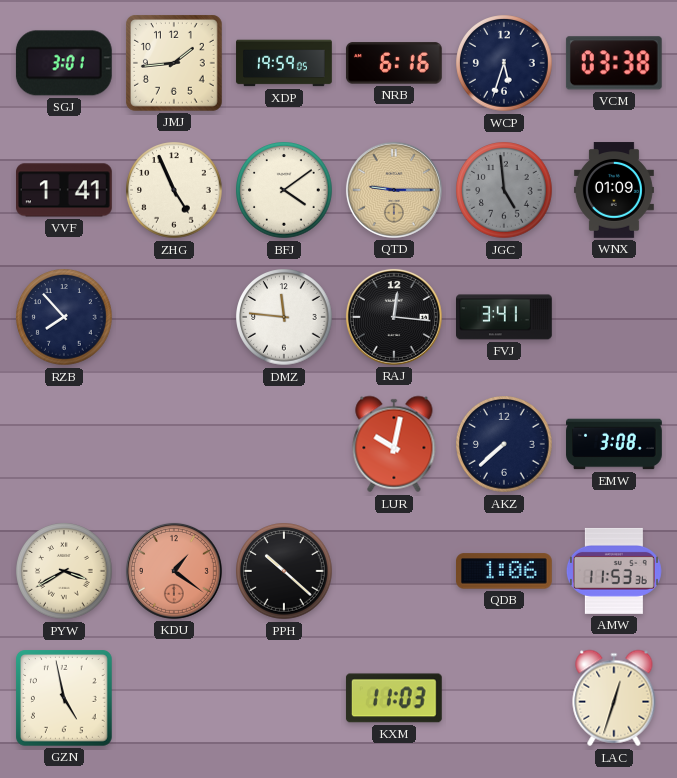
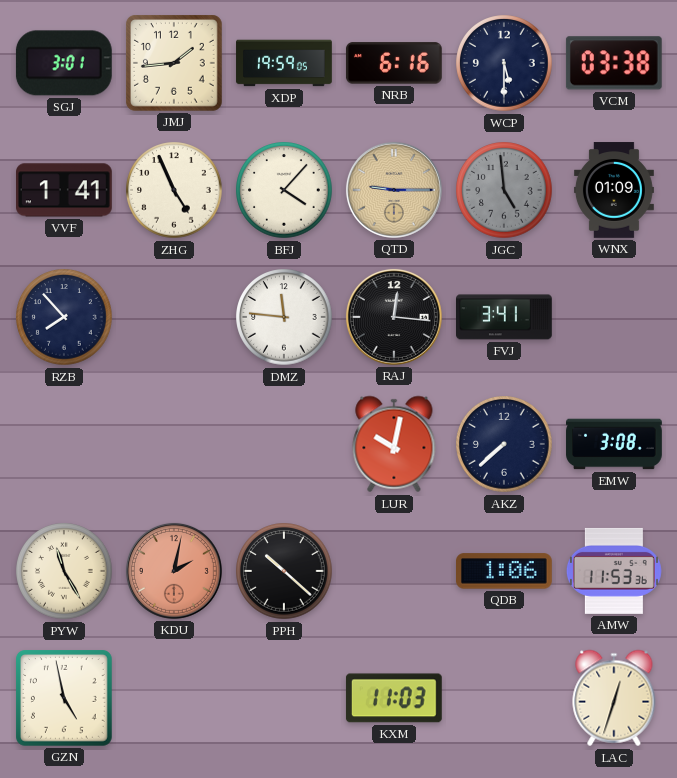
WCP: 5:33 -> 5:30
BFJ: 4:09 -> 4:07
PYW: 3:40 -> 11:25
KDU: 1:21 -> 2:02
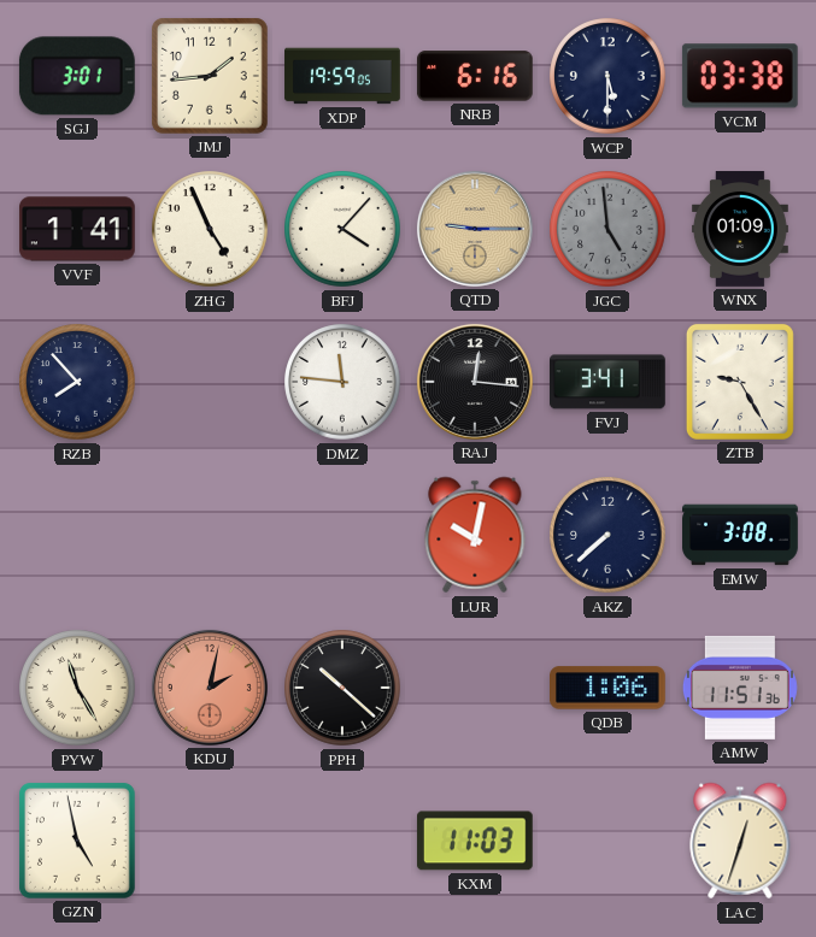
ZTB: none -> 9:25
AMW: 11:53 -> 11:51
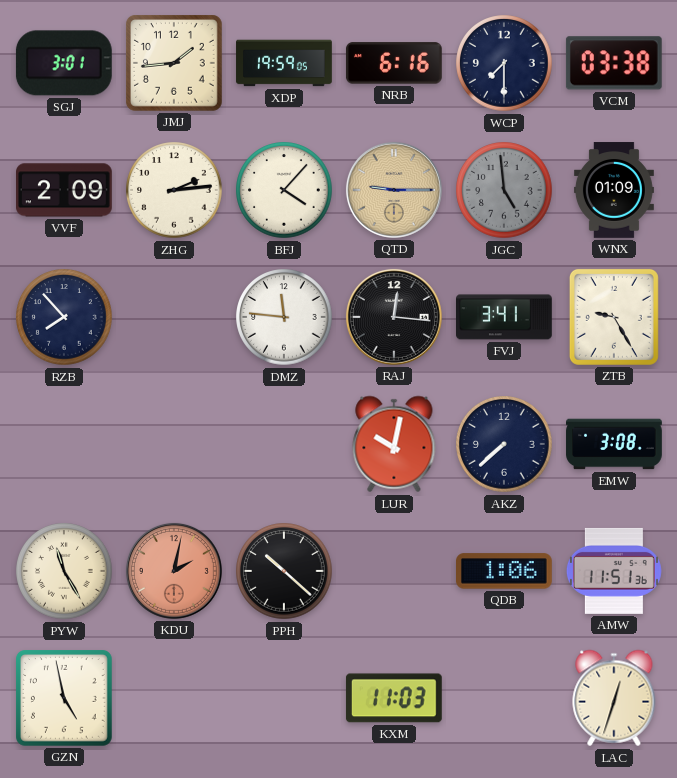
WCP: 5:30 -> 7:30
VVF: 1:41 -> 2:09
ZHG: 4:56 -> 2:14
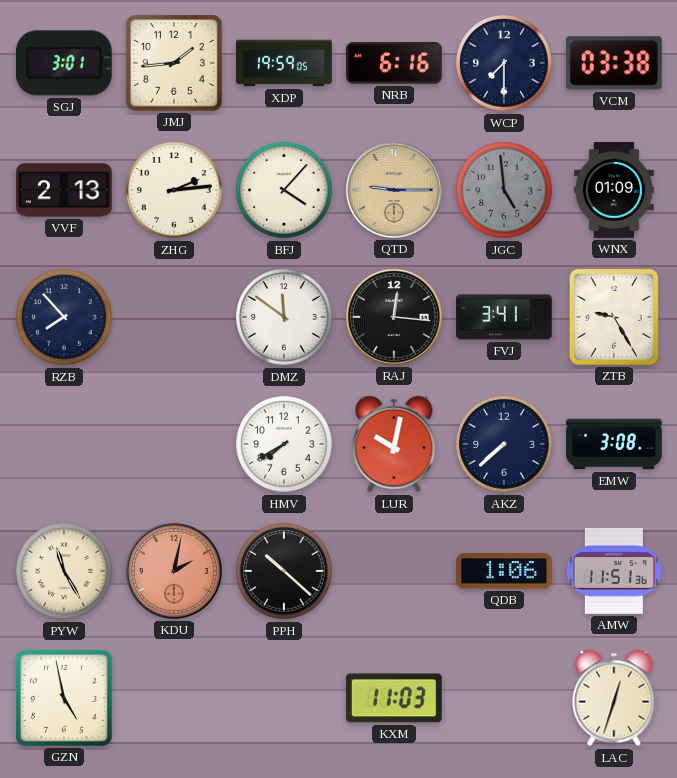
VVF: 2:09 -> 2:13
DMZ: 11:46 -> 11:51
HMV: none -> 7:40
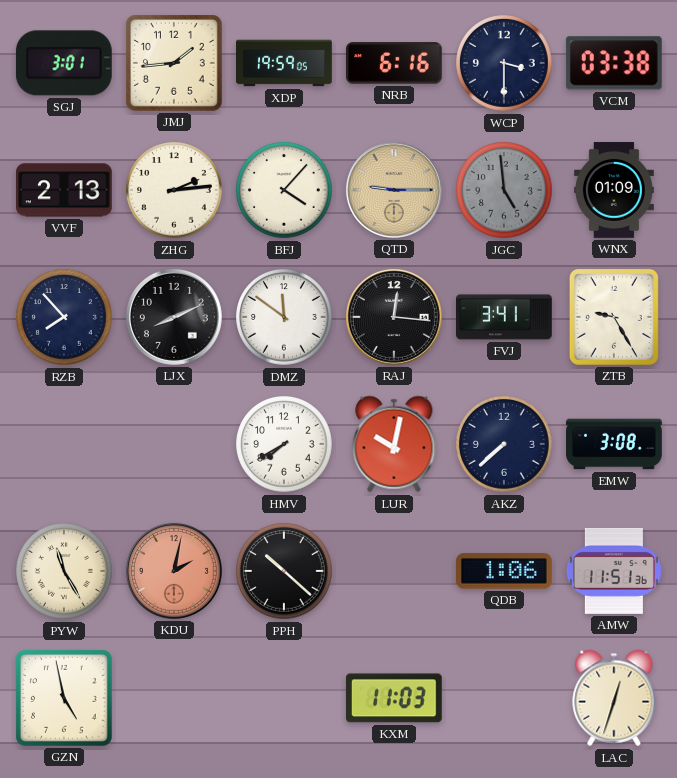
WCP: 7:30 -> 3:30
LJX: none -> 8:11
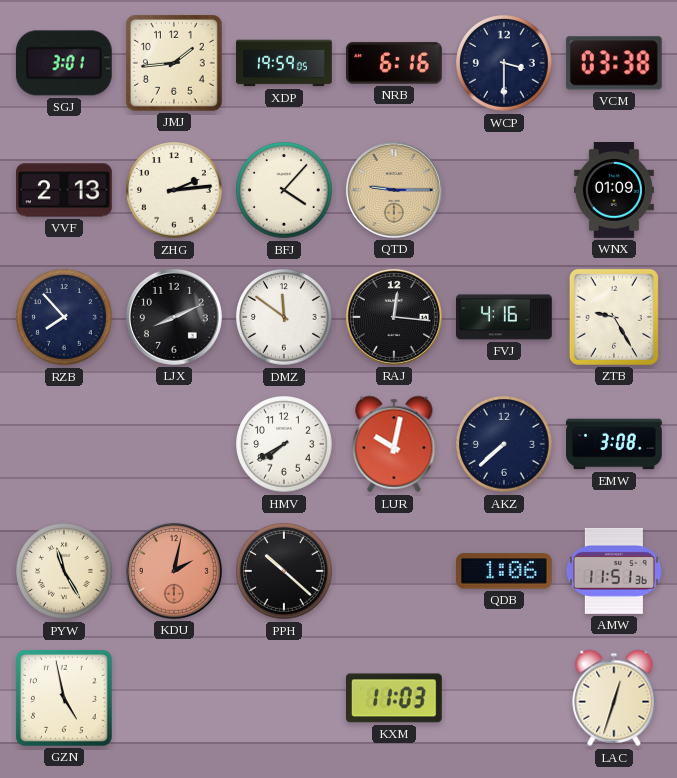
JGC: 4:59 -> none
FVJ: 3:41 -> 4:16
